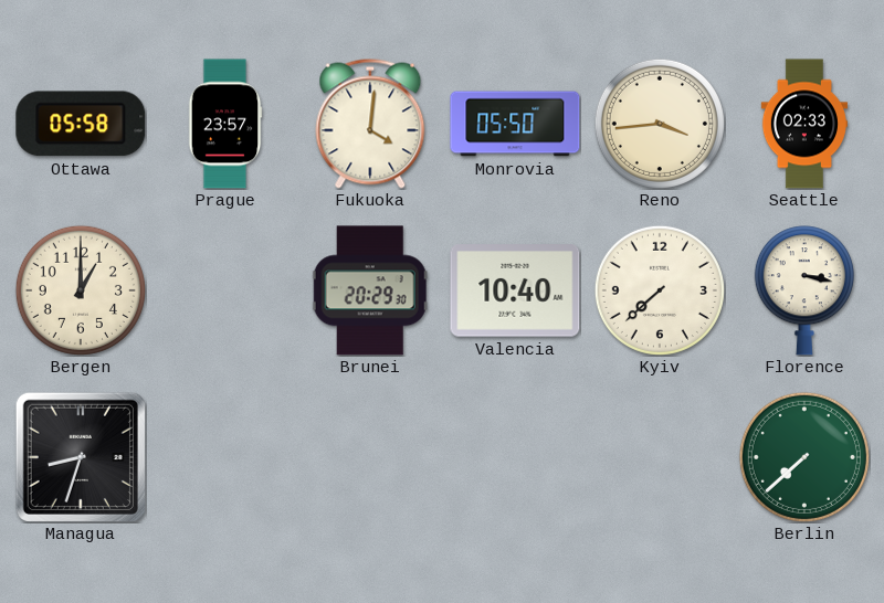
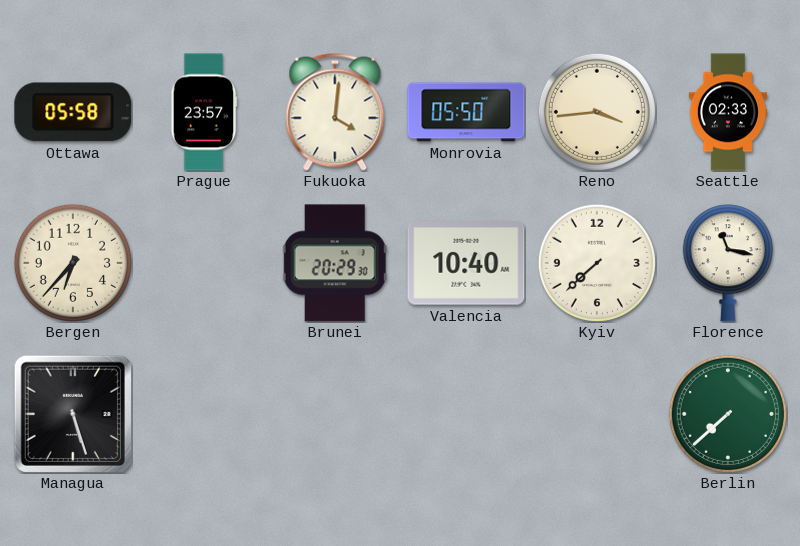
Bergen: 1:00 -> 6:37
Florence: 3:17 -> 11:17
Managua: 8:33 -> 5:27
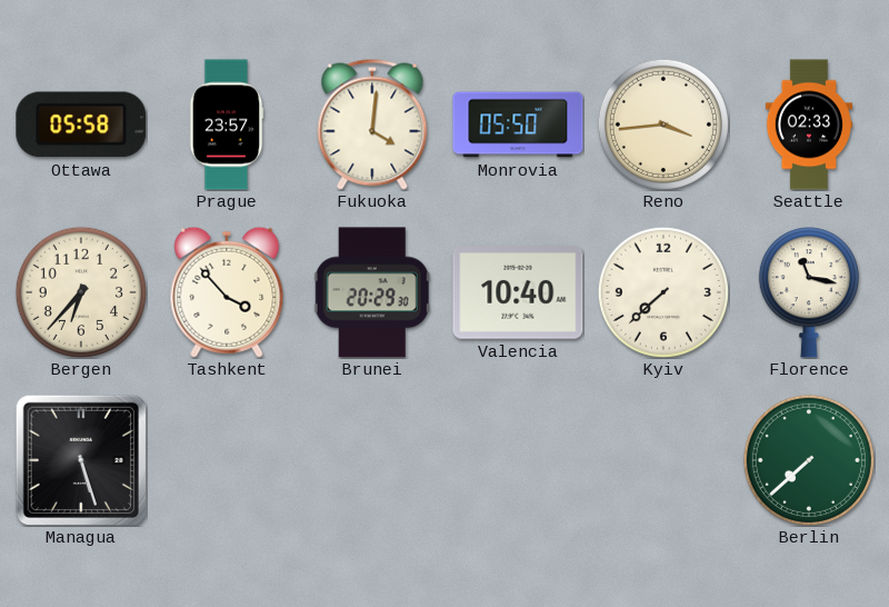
Tashkent: none -> 3:53
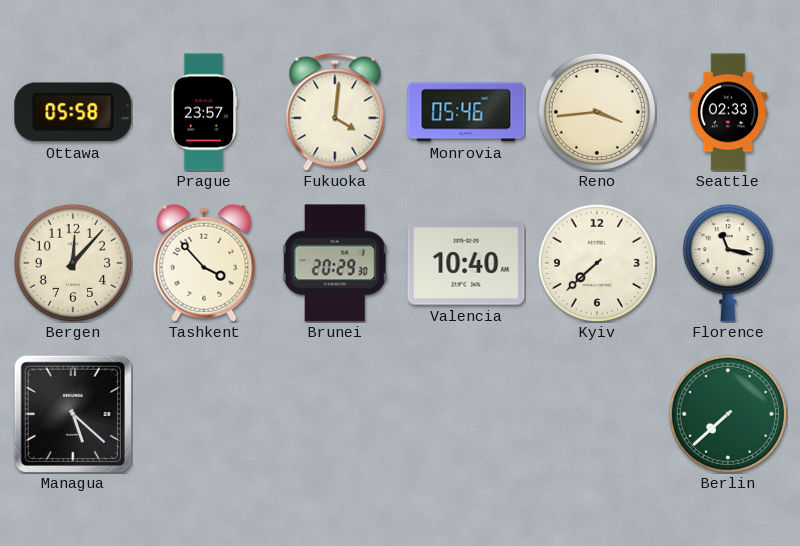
Monrovia: 05:50 -> 05:46
Bergen: 6:37 -> 12:07
Managua: 5:27 -> 5:22
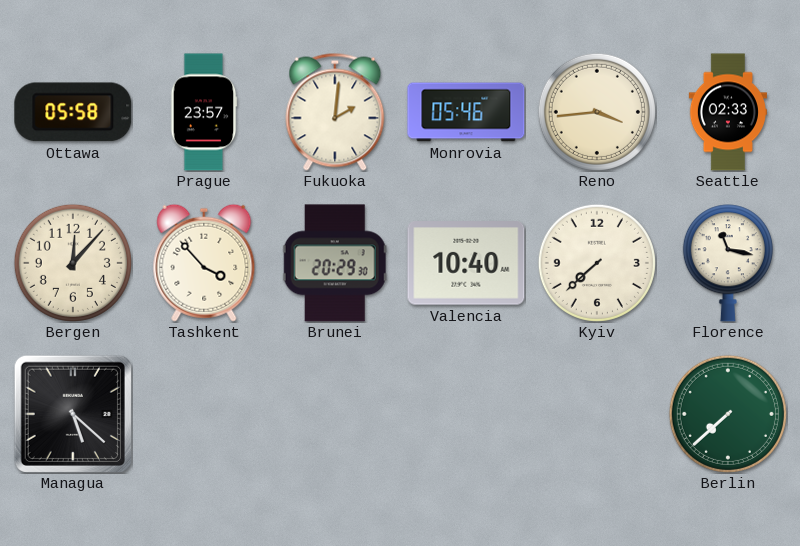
Fukuoka: 4:01 -> 2:01
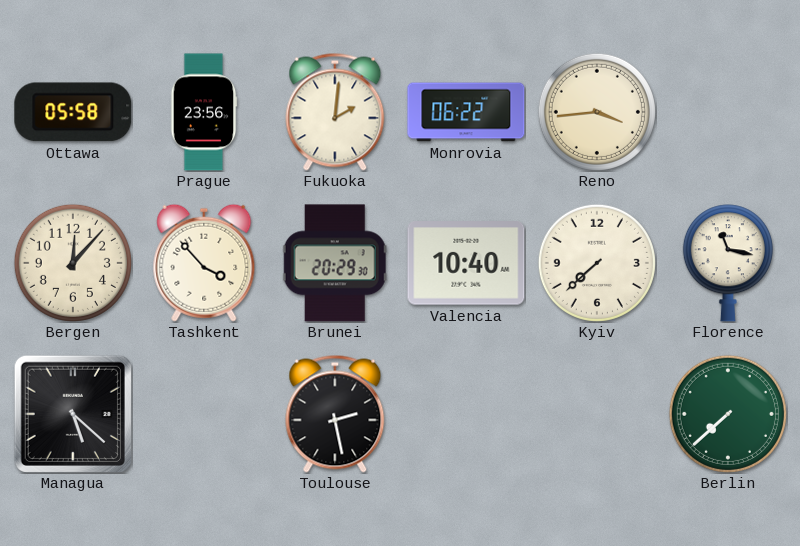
Prague: 23:57 -> 23:56
Monrovia: 05:46 -> 06:22
Seattle: 02:33 -> none
Toulouse: none -> 2:28
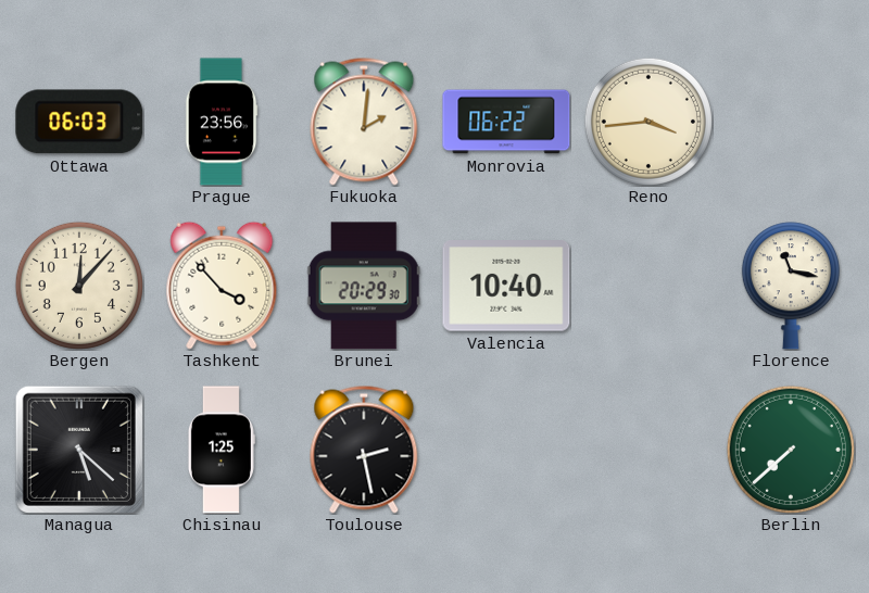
Ottawa: 05:58 -> 06:03
Kyiv: 7:38 -> none
Chisinau: none -> 1:25
